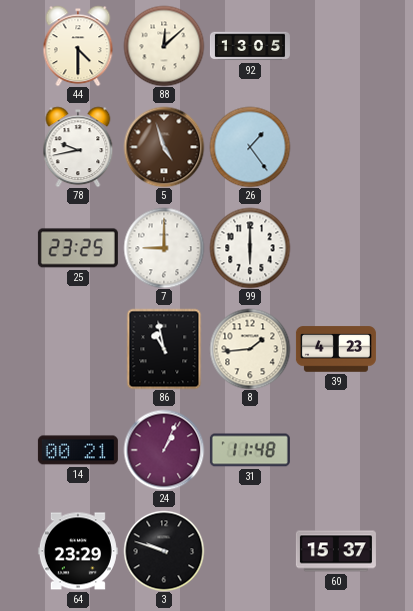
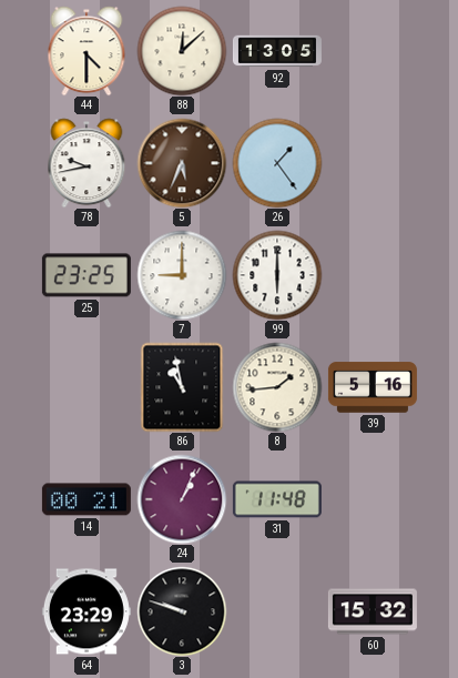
5: 4:57 -> 5:34
39: 4:23 -> 5:16
60: 15:37 -> 15:32
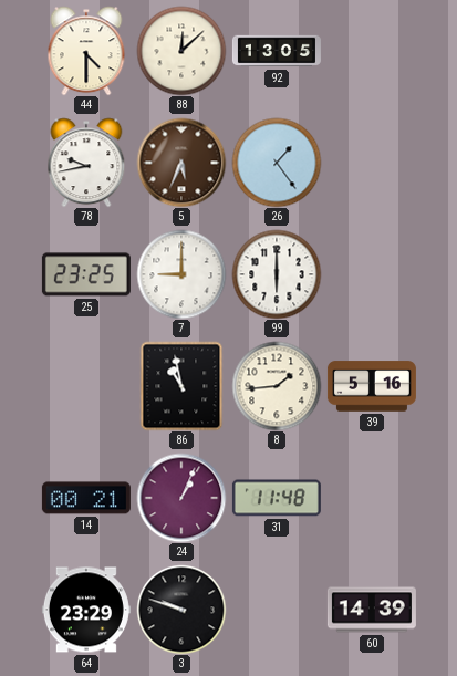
60: 15:32 -> 14:39
